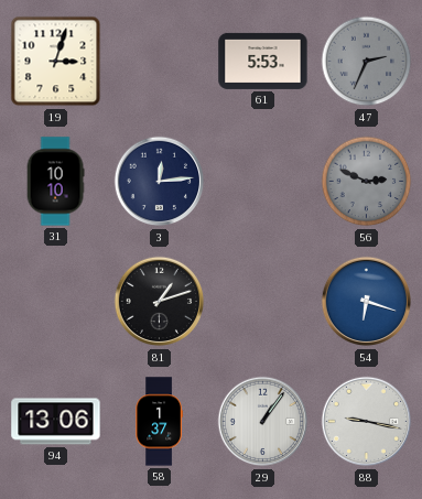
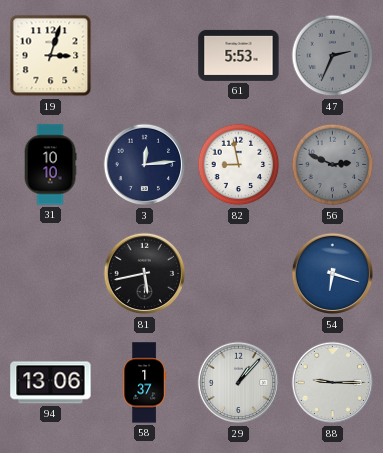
82: none -> 8:58
81: 1:12 -> 5:43
29: 1:06 -> 1:07
88: 9:17 -> 9:15
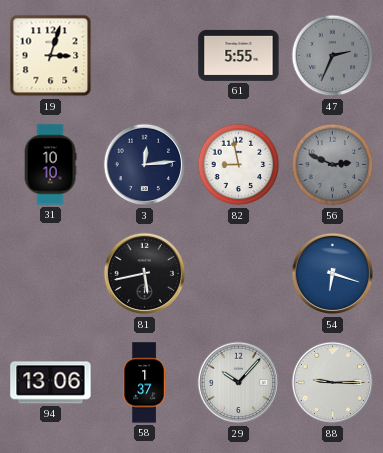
61: 5:53 -> 5:55
29: 1:07 -> 10:07
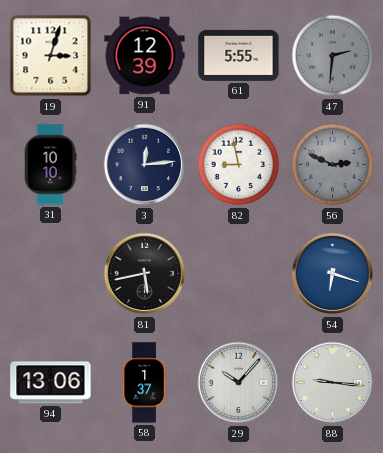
91: none -> 12:39
47: 2:34 -> 2:31
88: 9:15 -> 9:16
